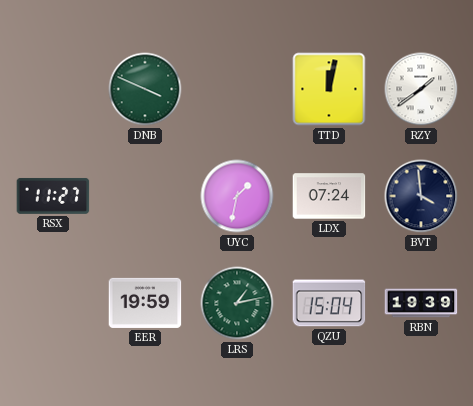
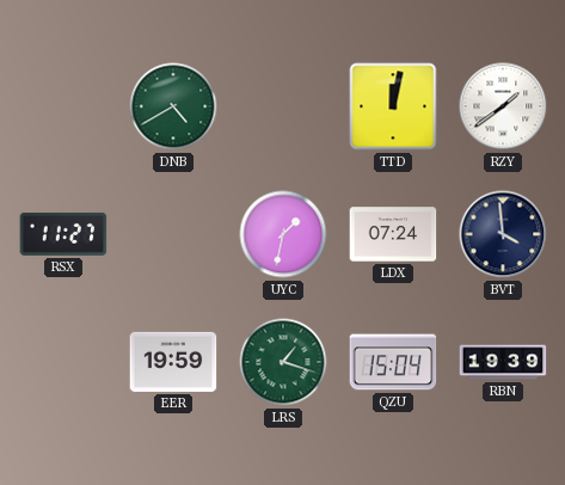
DNB: 3:49 -> 4:40
LRS: 1:13 -> 1:18
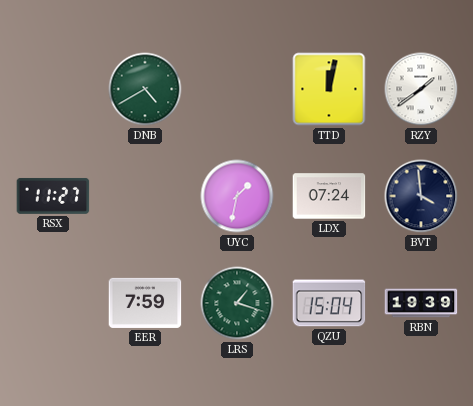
EER: 19:59 -> 7:59
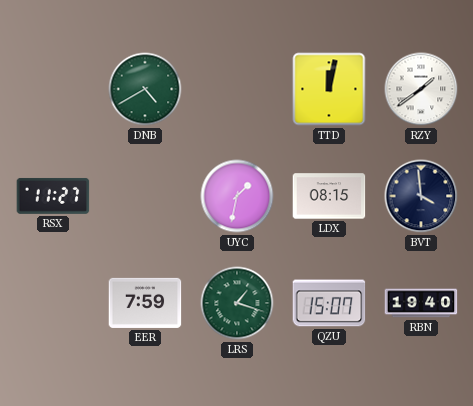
LDX: 07:24 -> 08:15
QZU: 15:04 -> 15:07
RBN: 19:39 -> 19:40
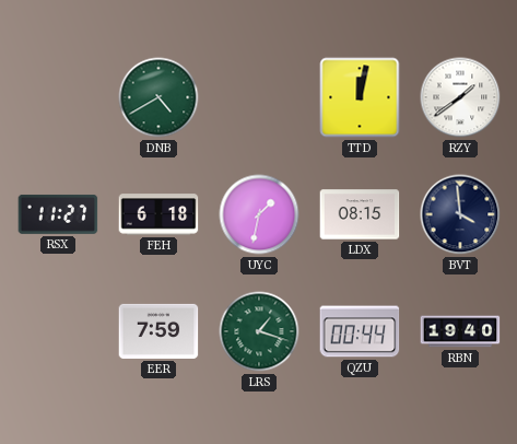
FEH: none -> 6:18
QZU: 15:07 -> 00:44
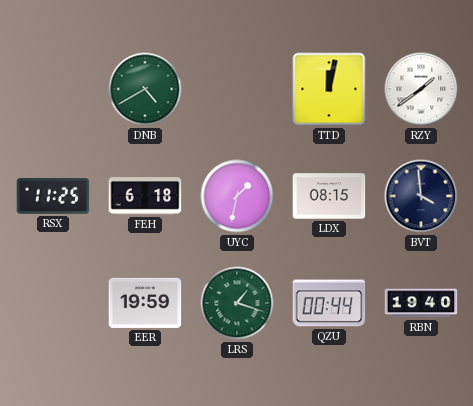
RSX: 11:27 -> 11:25
EER: 7:59 -> 19:59
